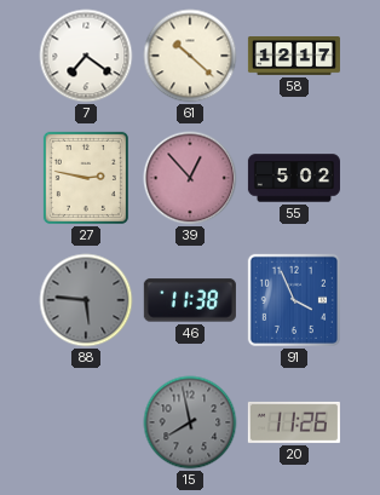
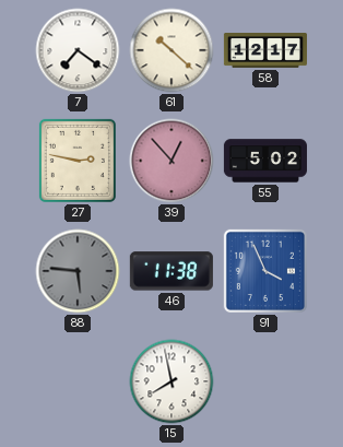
15 dial: grey -> white
20: 11:26 -> none
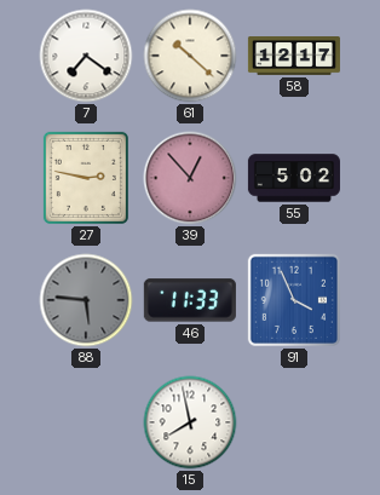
46: 11:38 -> 11:33
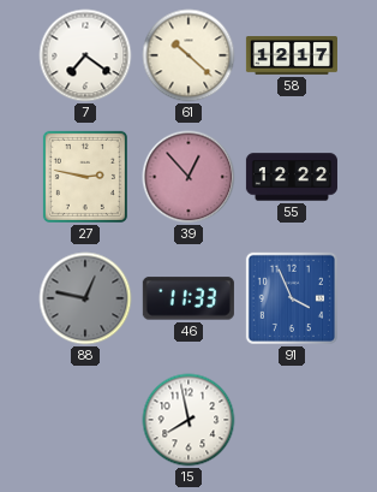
55: 5:02 -> 12:22
88: 5:46 -> 12:47
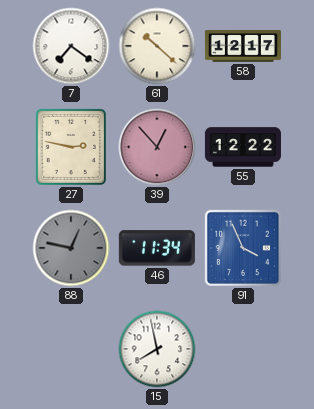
46: 11:33 -> 11:34
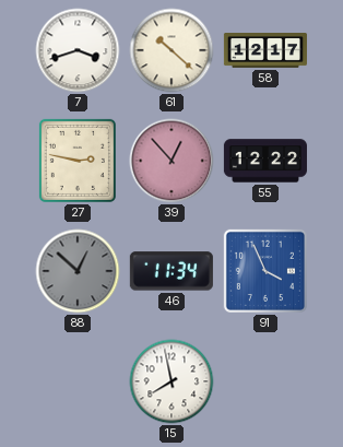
7: 7:21 -> 3:42
88: 12:47 -> 12:52
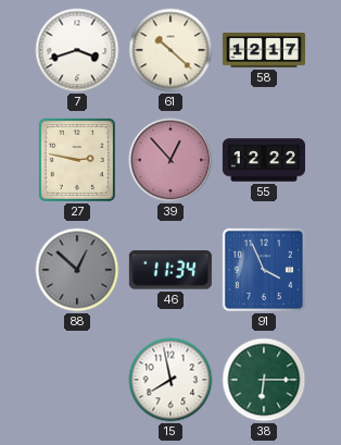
38: none -> 6:15
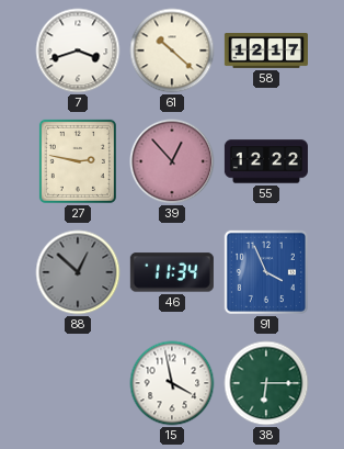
15: 7:58 -> 3:58
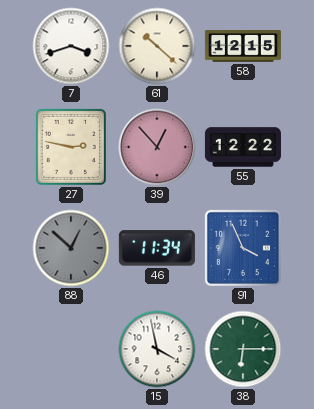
58: 12:17 -> 12:15
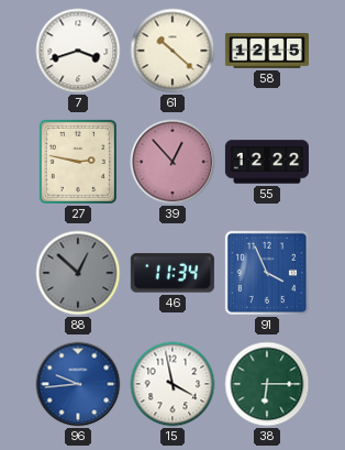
96: none -> 9:44
